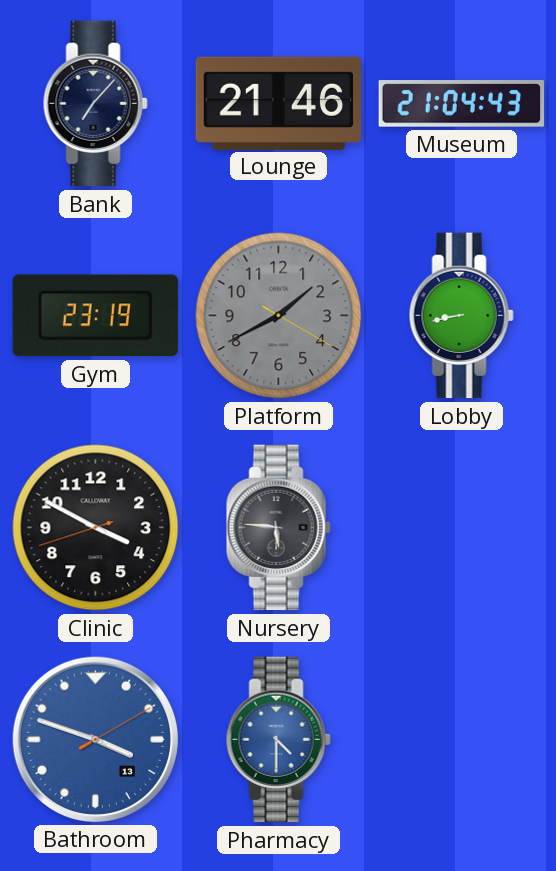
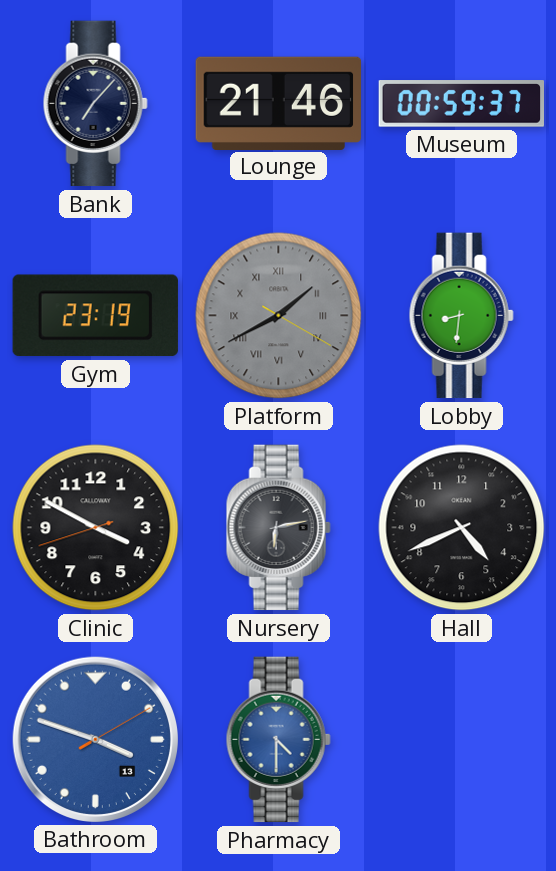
Museum: 21:04 -> 00:59
Platform numerals: Arabic -> Roman
Lobby: 8:43 -> 8:31
Nursery: 5:46 -> 6:13
Hall: none -> 4:41
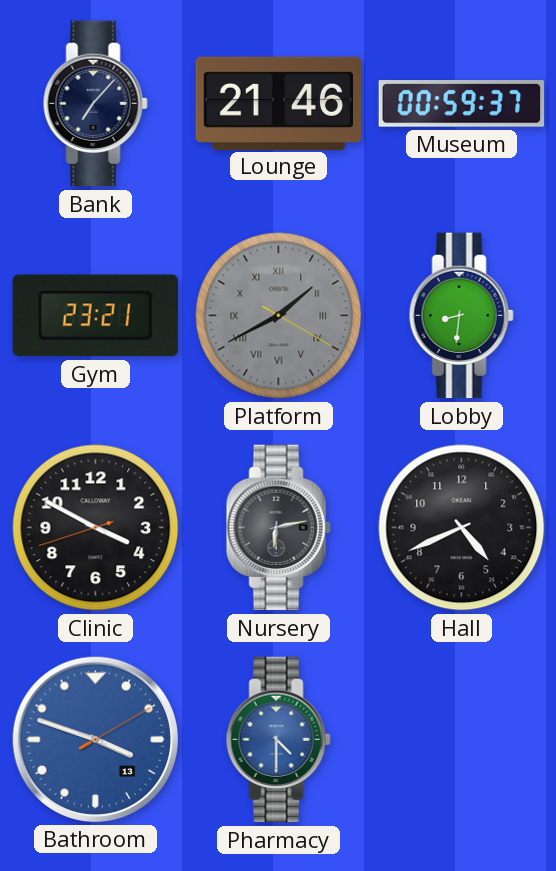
Gym: 23:19 -> 23:21
